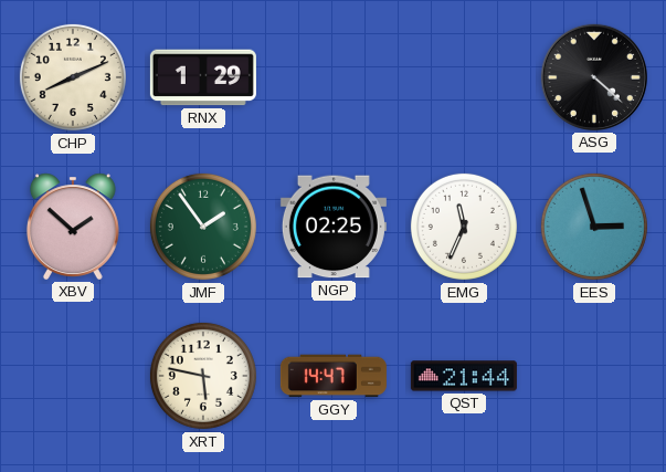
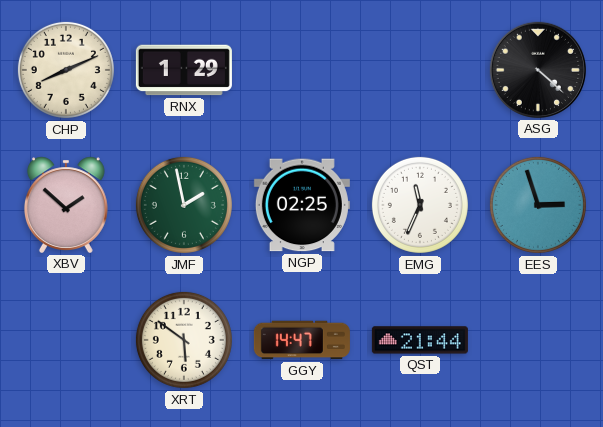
JMF: 1:54 -> 1:58
XRT: 5:47 -> 5:51
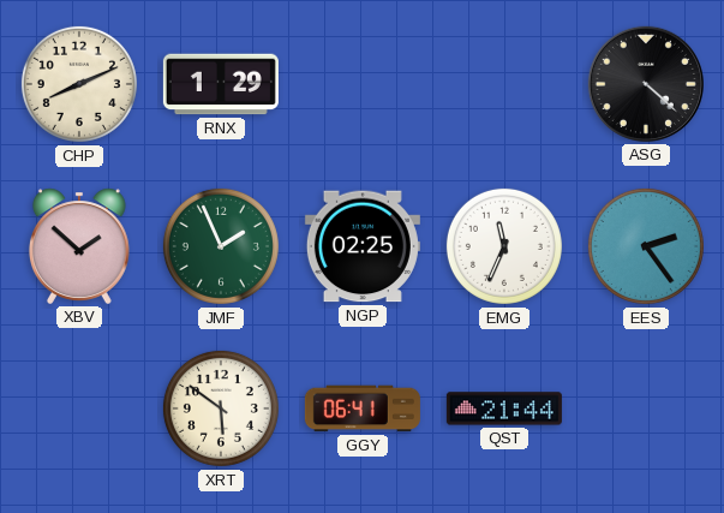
JMF: 1:58 -> 1:56
EES: 2:57 -> 2:24
GGY: 14:47 -> 06:41
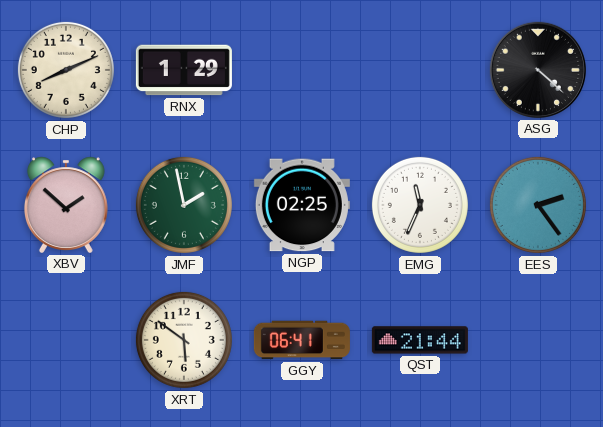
JMF: 1:56 -> 1:58
